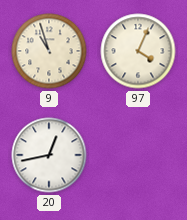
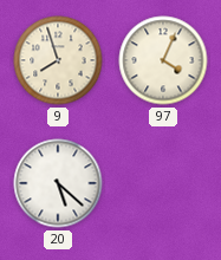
9: 10:57 -> 7:57
20: 12:43 -> 5:22
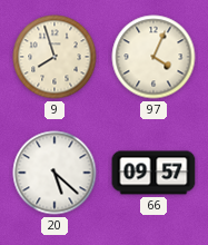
66: none -> 09:57
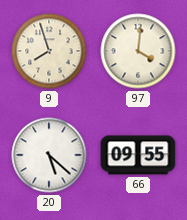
97: 4:04 -> 4:01
66: 09:57 -> 09:55
